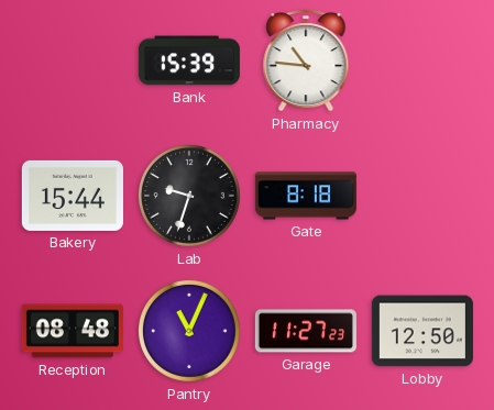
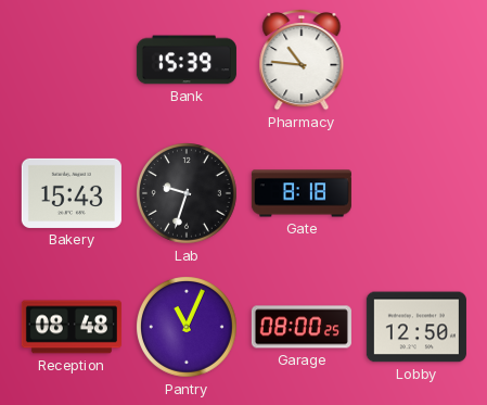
Bakery: 15:44 -> 15:43
Garage: 11:27 -> 08:00
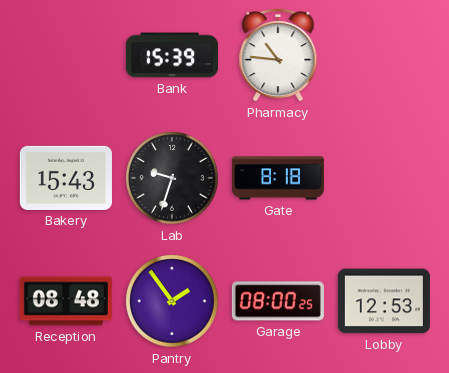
Pantry: 11:04 -> 1:54
Lobby: 12:50 -> 12:53
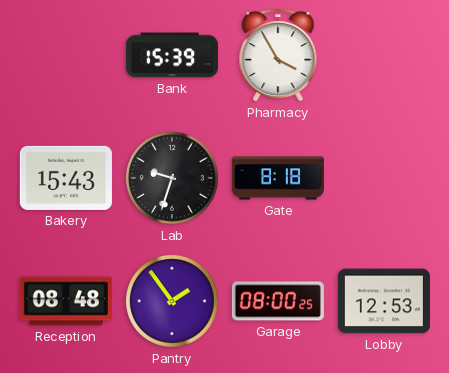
Pharmacy: 10:46 -> 3:55
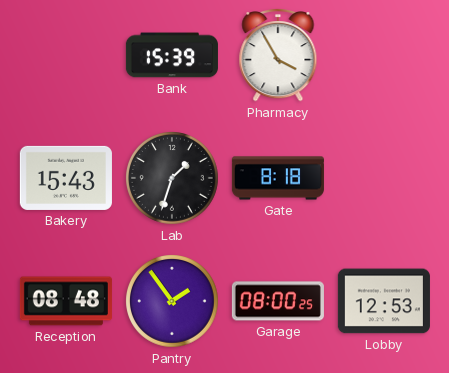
Lab: 9:33 -> 1:33
